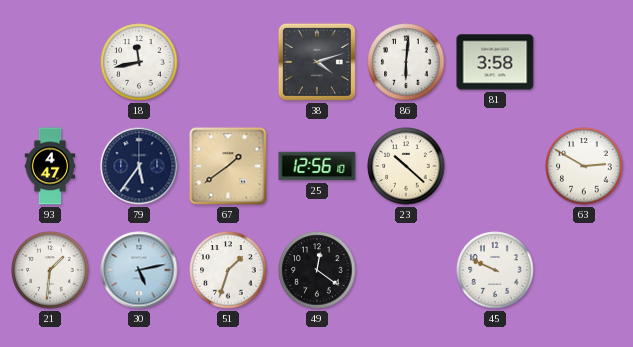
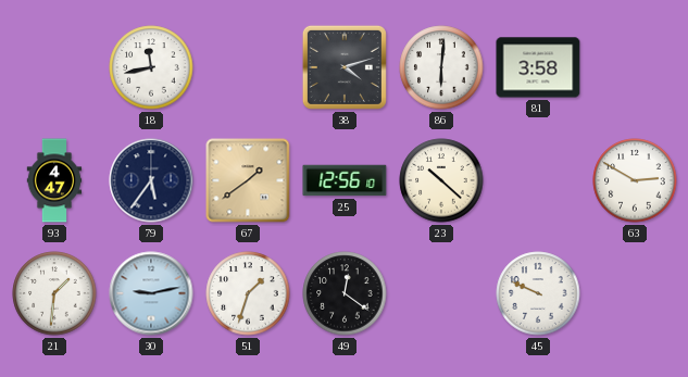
30: 5:13 -> 9:13
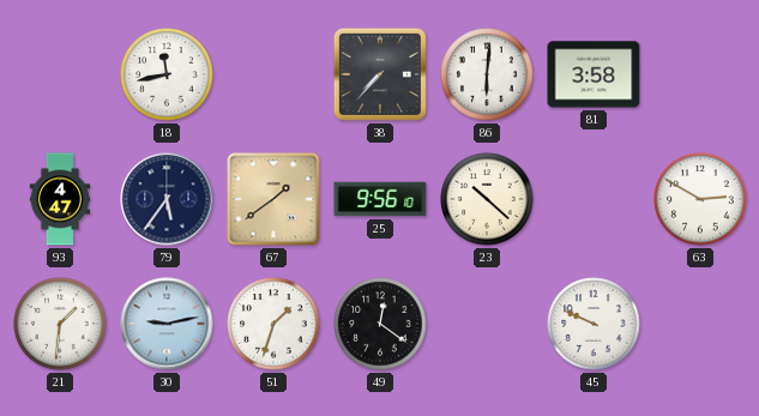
38: 4:12 -> 7:37
25: 12:56 -> 9:56
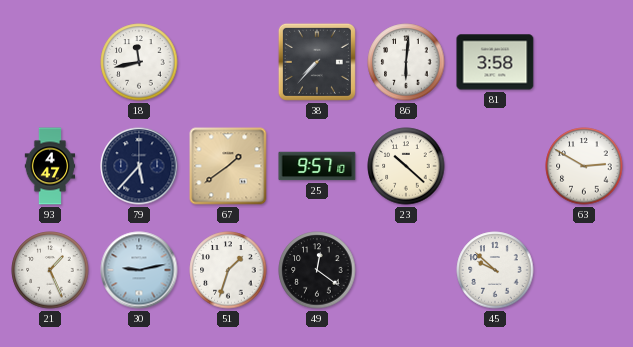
79: 5:36 -> 5:37
25: 9:56 -> 9:57
21: 1:31 -> 1:26
45: 9:49 -> 9:52
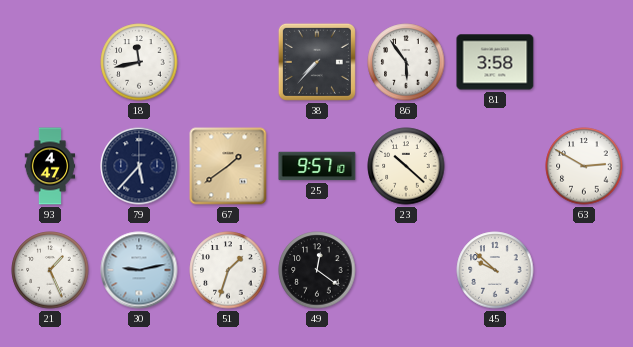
86: 6:01 -> 5:54
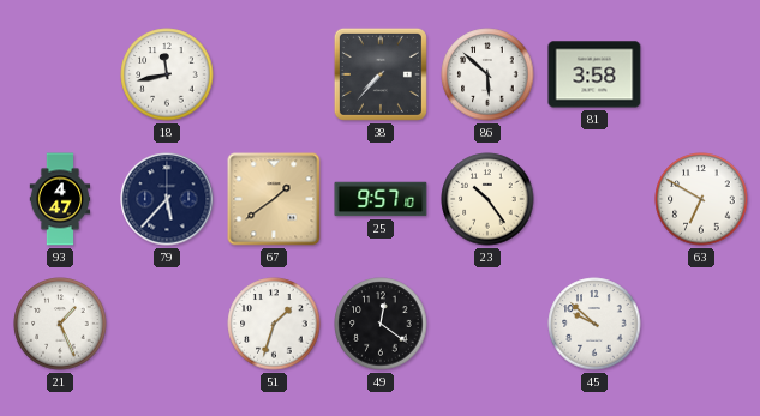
86: 5:54 -> 5:52
23: 10:22 -> 10:24
63: 2:50 -> 6:50
30: 9:13 -> none
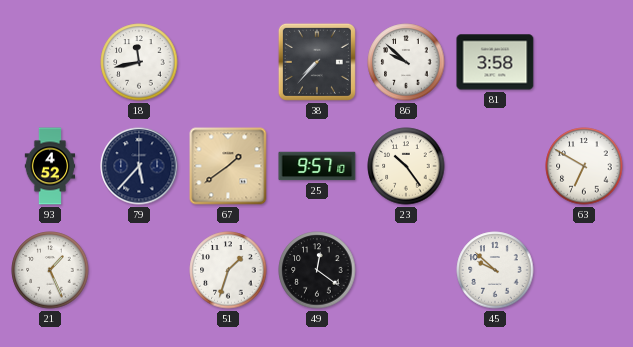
86: 5:52 -> 9:52
93: 4:47 -> 4:52
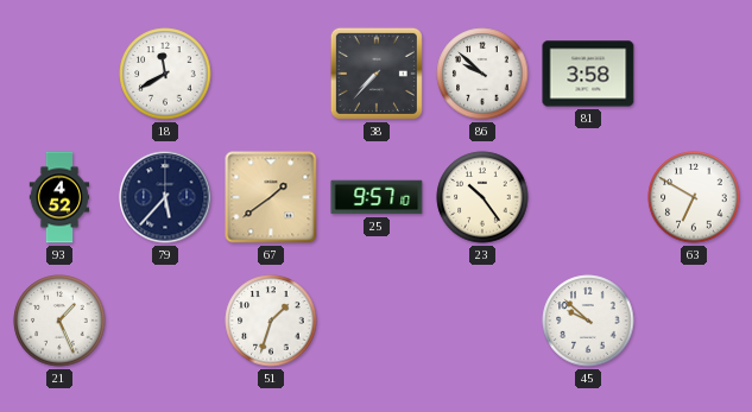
18: 11:43 -> 11:40
49: 12:21 -> none
